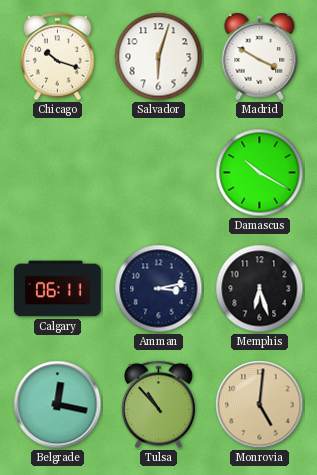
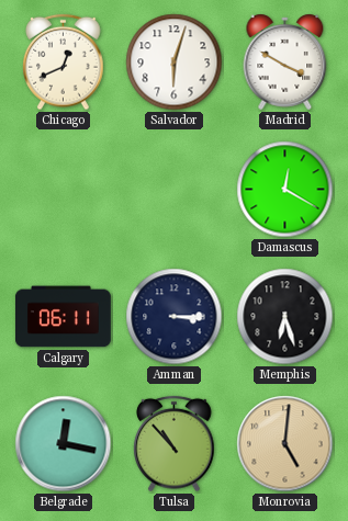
Chicago: 10:18 -> 12:41
Damascus: 10:20 -> 12:20
Amman: 3:13 -> 3:15
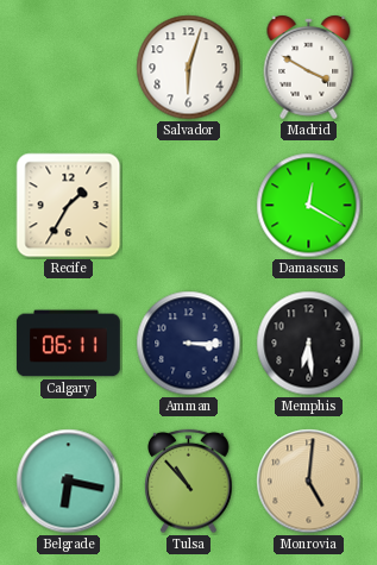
Chicago: 12:41 -> none
Recife: none -> 1:35
Memphis: 6:27 -> 6:29
Belgrade: 12:17 -> 6:17
